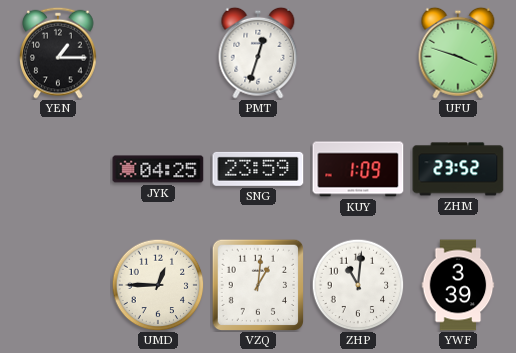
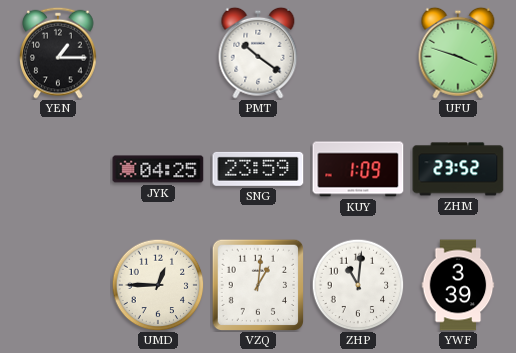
PMT: 12:33 -> 10:21
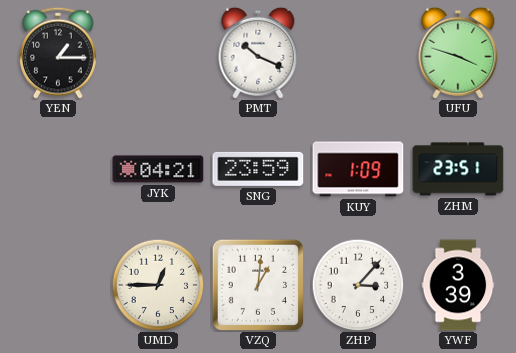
PMT: 10:21 -> 10:19
JYK: 04:25 -> 04:21
ZHM: 23:52 -> 23:51
ZHP: 11:01 -> 3:07
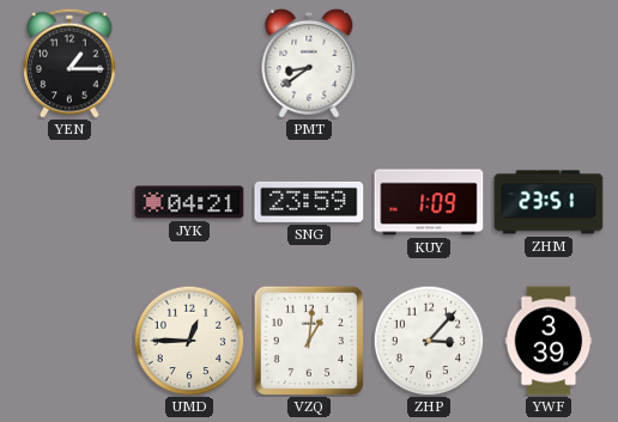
PMT: 10:19 -> 8:39
UFU: 3:48 -> none
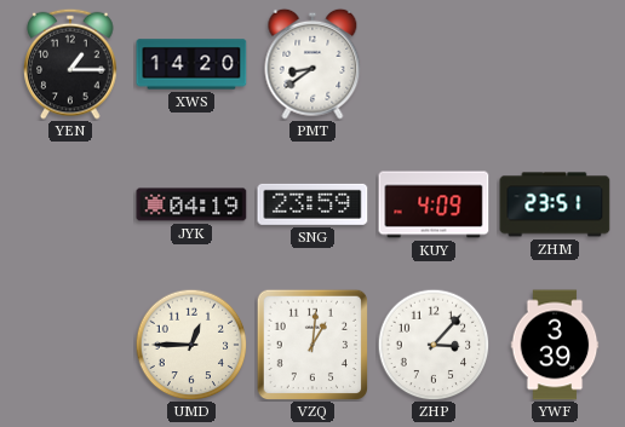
XWS: none -> 14:20
JYK: 04:21 -> 04:19
KUY: 1:09 -> 4:09
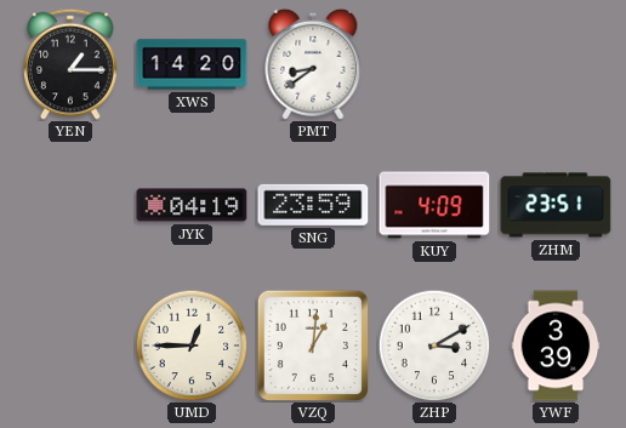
ZHP: 3:07 -> 3:10
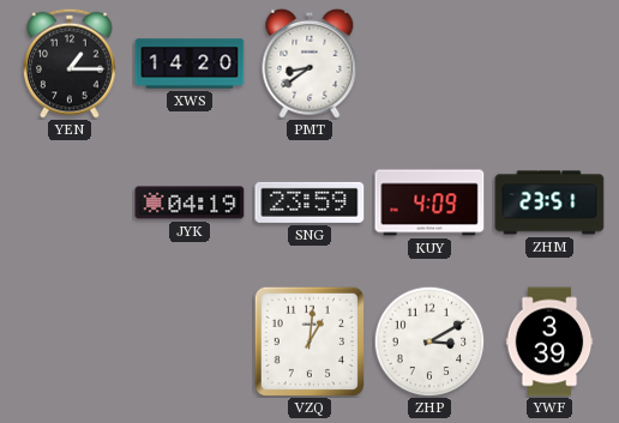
UMD: 12:45 -> none
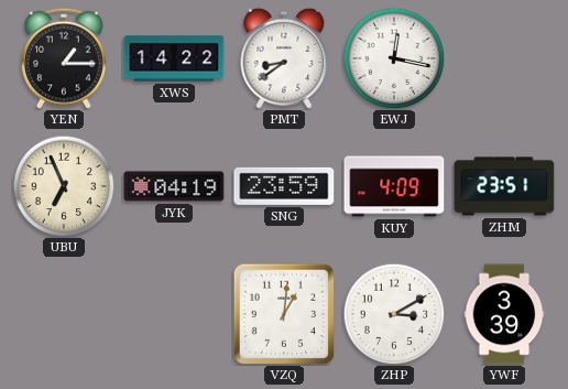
XWS: 14:20 -> 14:22
EWJ: none -> 12:17
UBU: none -> 6:56
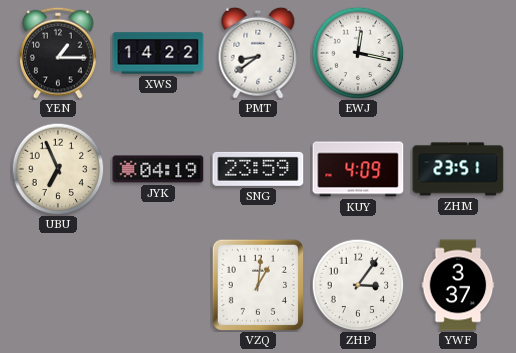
ZHP: 3:10 -> 3:06
YWF: 3:39 -> 3:37
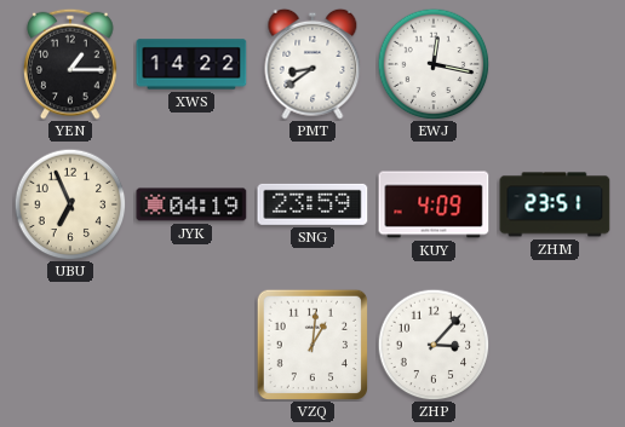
ZHP: 3:06 -> 3:07
YWF: 3:37 -> none
